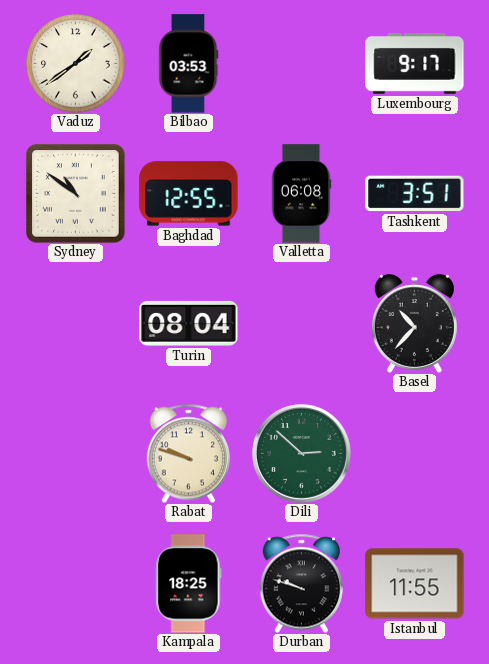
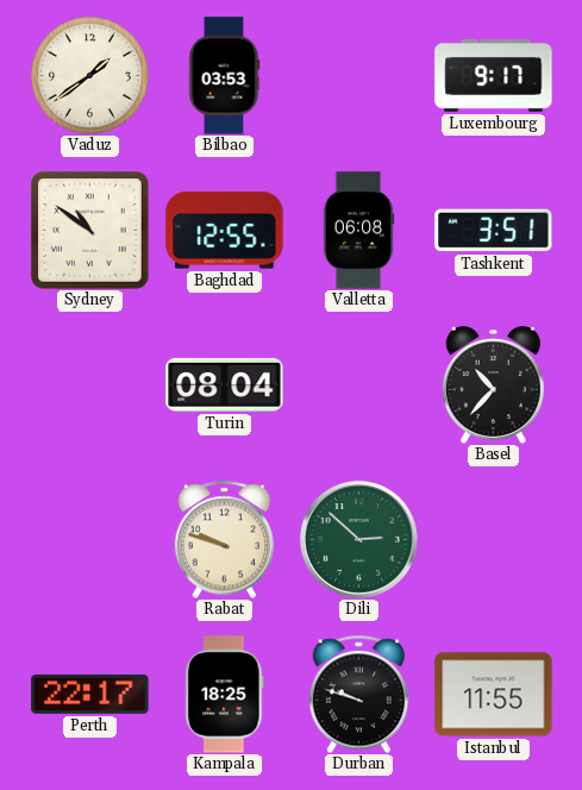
Perth: none -> 22:17
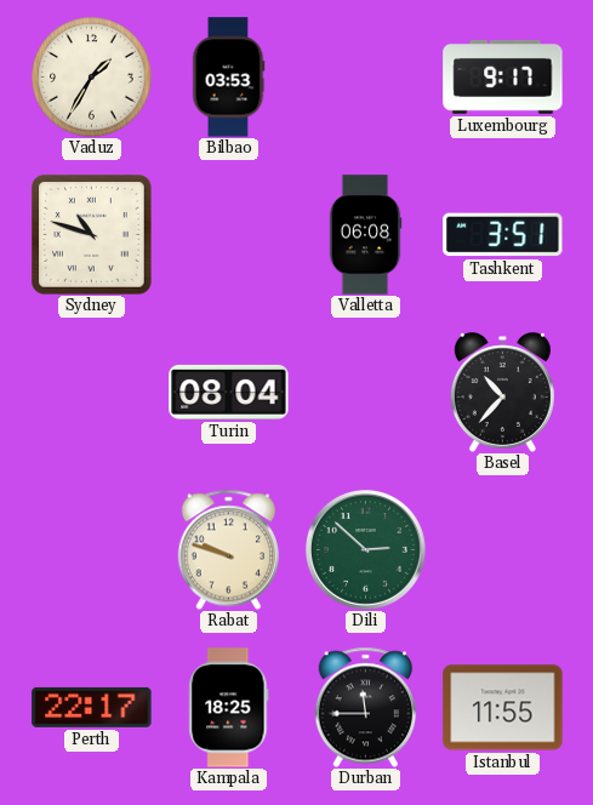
Vaduz: 1:39 -> 1:35
Sydney: 10:51 -> 10:48
Baghdad: 12:55 -> none
Durban: 9:48 -> 11:45
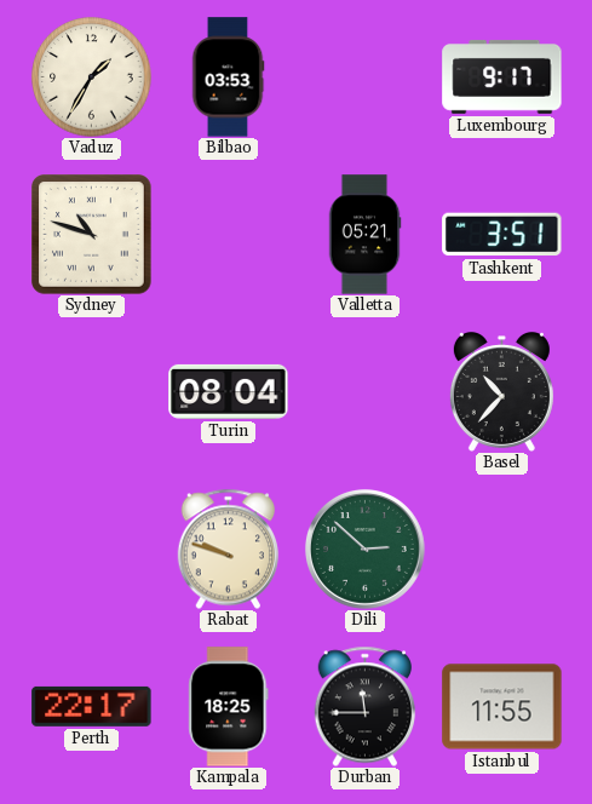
Valletta: 06:08 -> 05:21
